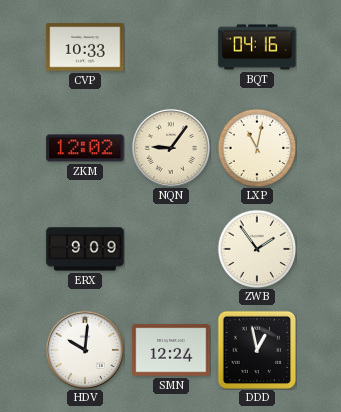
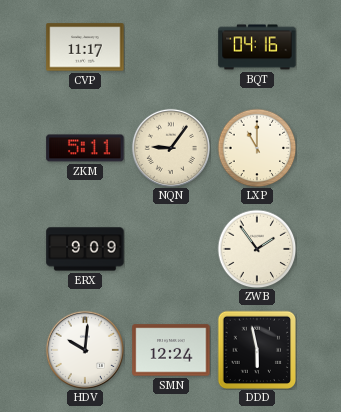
CVP: 10:33 -> 11:17
ZKM: 12:02 -> 5:11
LXP: 11:02 -> 11:00
DDD: 12:58 -> 5:58
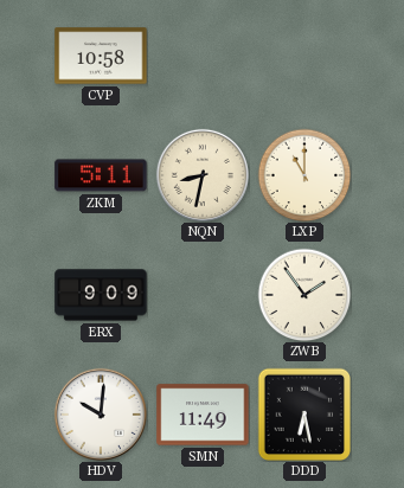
CVP: 11:17 -> 10:58
BQT: 04:16 -> none
NQN: 9:06 -> 8:32
SMN: 12:24 -> 11:49
DDD: 5:58 -> 6:28
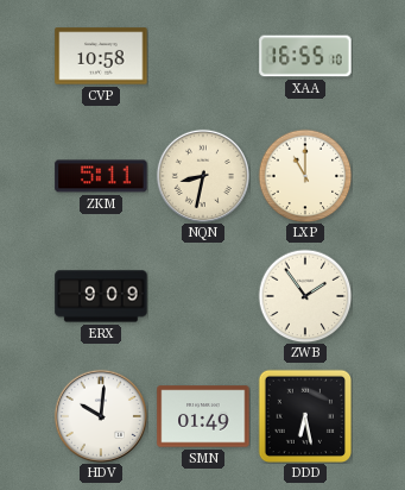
XAA: none -> 16:55
SMN: 11:49 -> 01:49
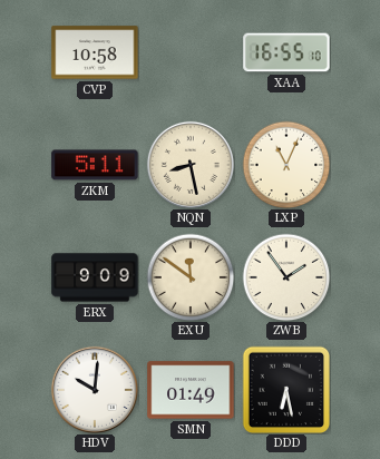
NQN: 8:32 -> 8:28
LXP: 11:00 -> 11:04
EXU: none -> 11:51
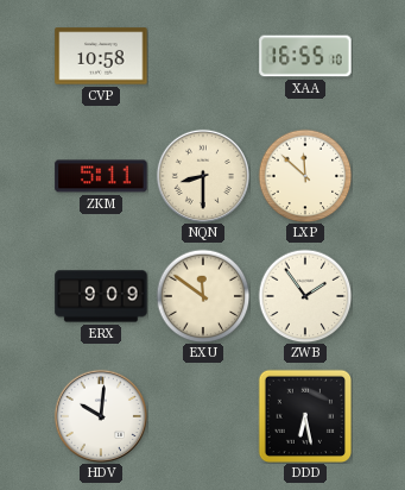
NQN: 8:28 -> 8:30
LXP: 11:04 -> 11:52
SMN: 01:49 -> none
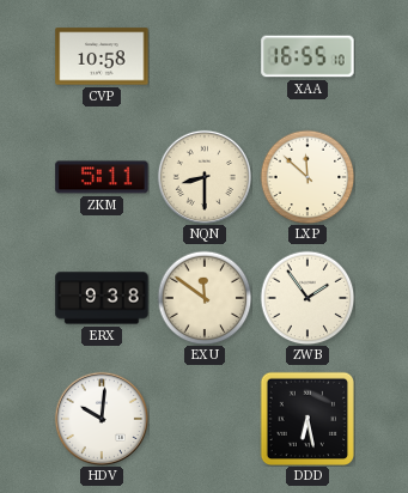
ERX: 9:09 -> 9:38
